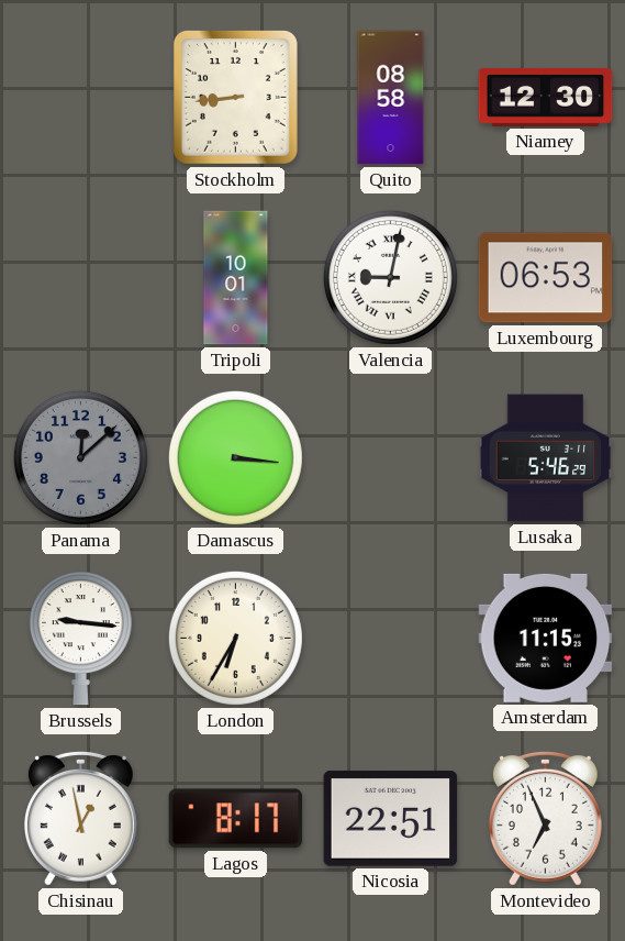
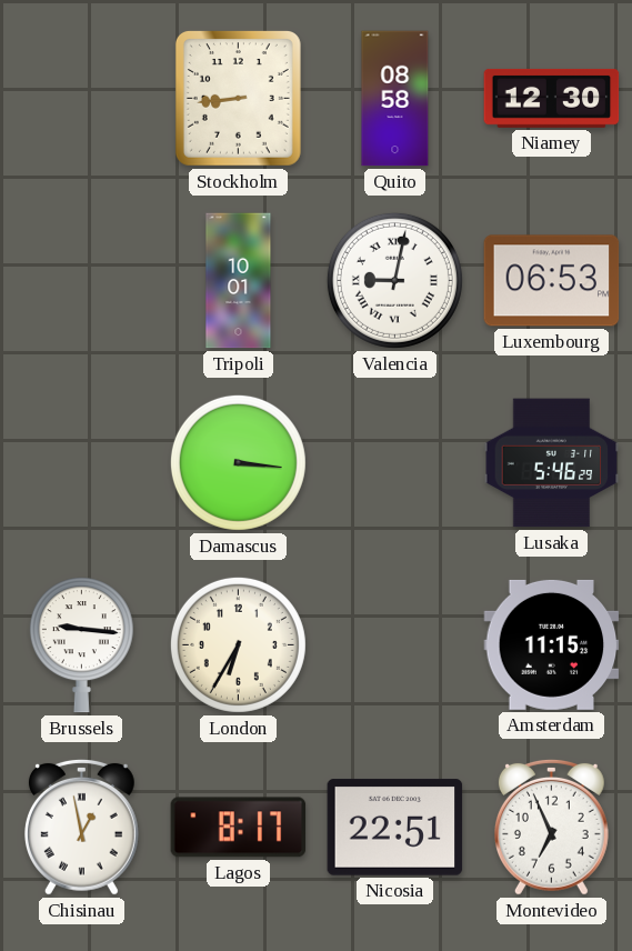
Panama: 12:08 -> none
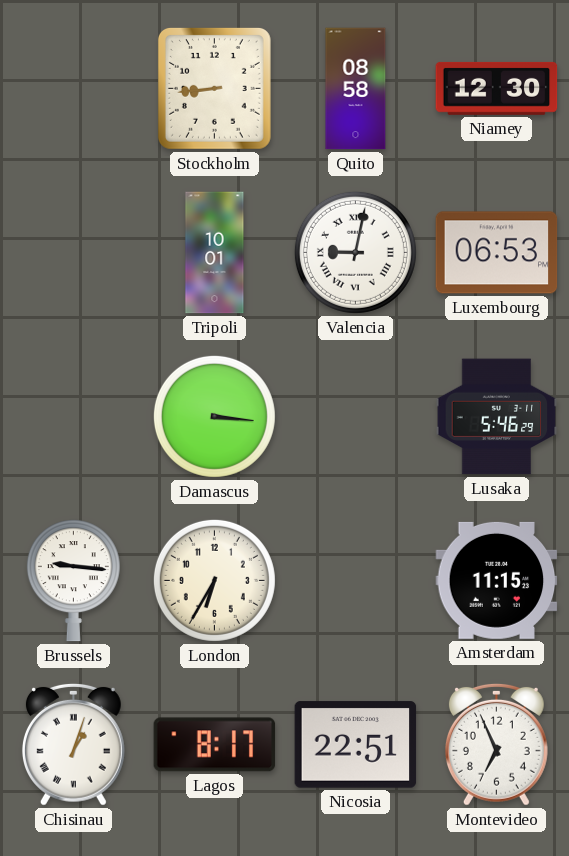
Chisinau: 12:58 -> 1:03
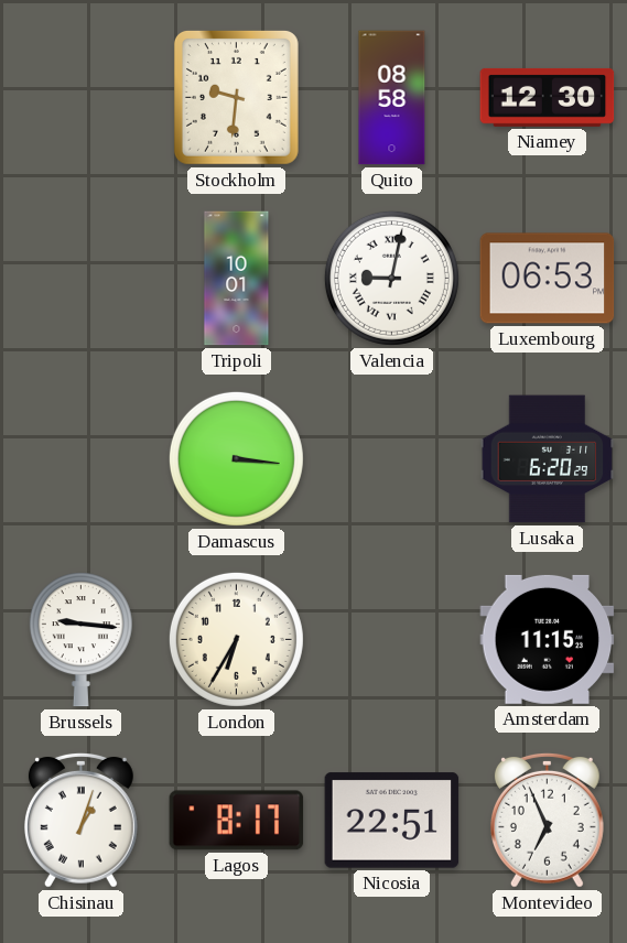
Stockholm: 8:44 -> 9:31
Lusaka: 5:46 -> 6:20
